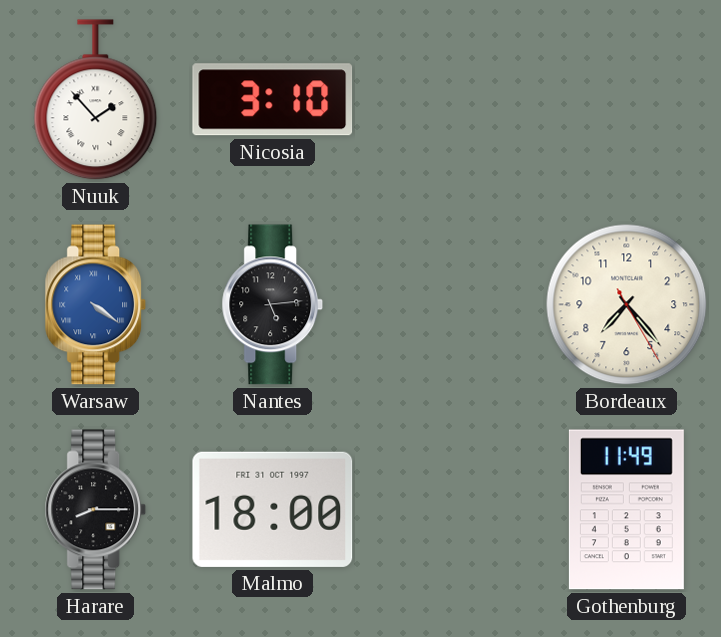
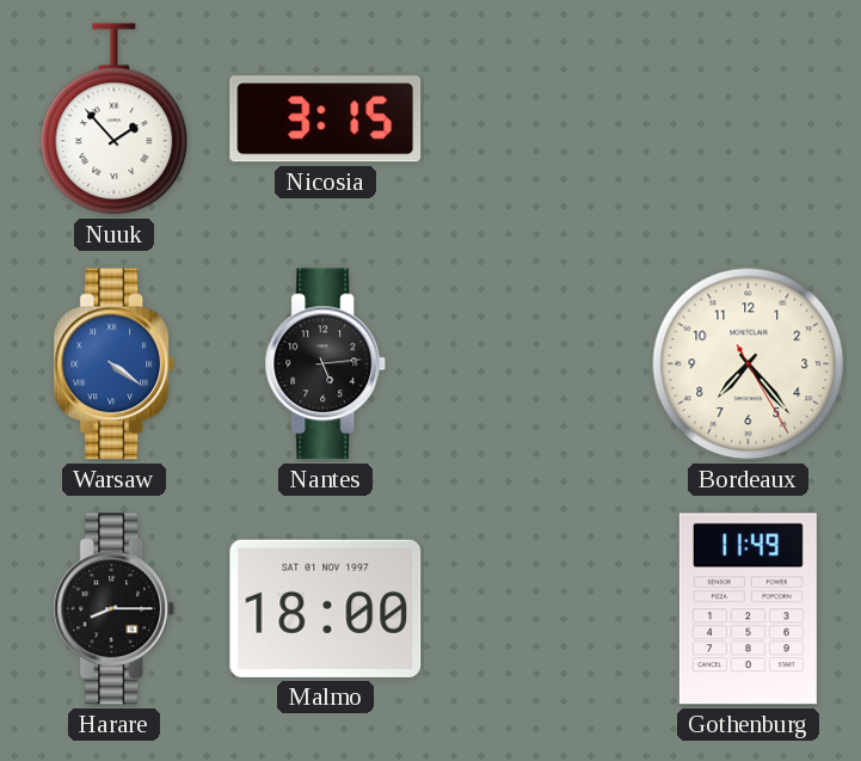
Nicosia: 3:10 -> 3:15
Malmo date: FRI 31 OCT 1997 -> SAT 01 NOV 1997
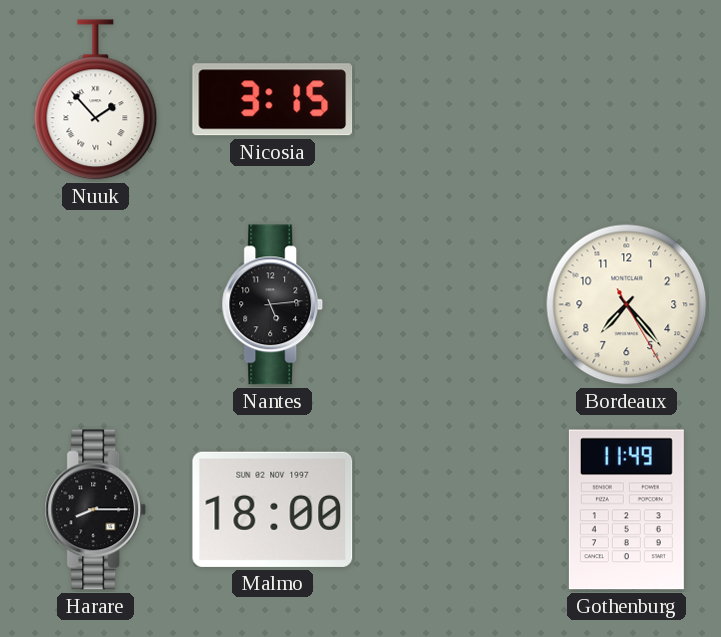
Warsaw: 4:21 -> none
Malmo date: SAT 01 NOV 1997 -> SUN 02 NOV 1997
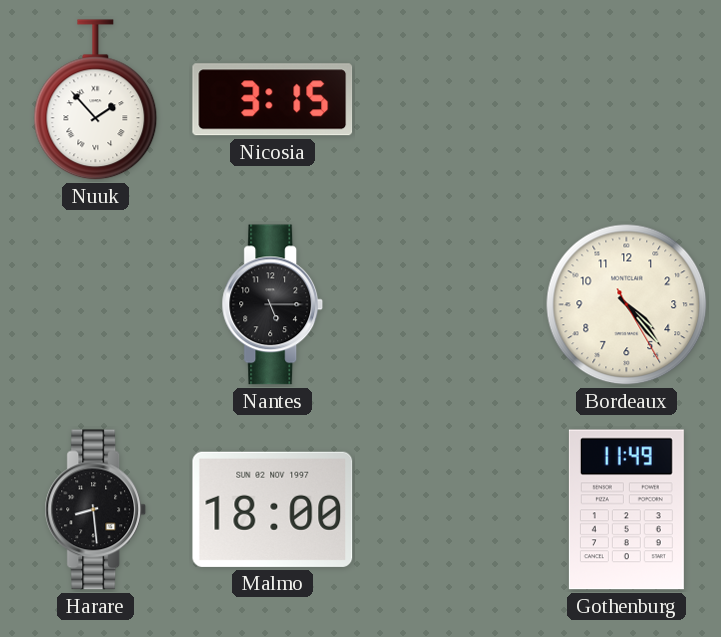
Nantes: 5:14 -> 5:15
Bordeaux: 7:23 -> 4:23
Harare: 8:15 -> 8:29
